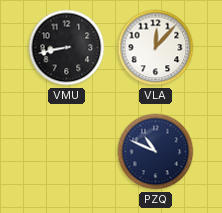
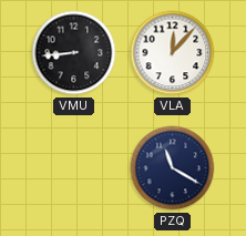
VMU: 8:43 -> 8:44
PZQ: 10:49 -> 11:20
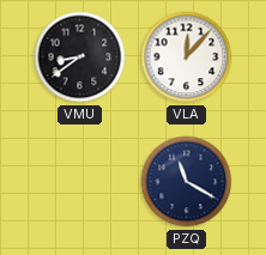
VMU: 8:44 -> 8:39
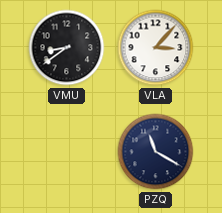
VLA: 12:07 -> 3:07
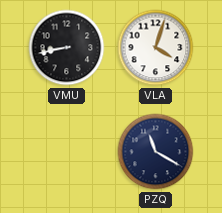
VMU: 8:39 -> 8:43
VLA: 3:07 -> 4:03
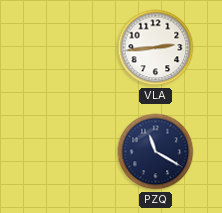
VMU: 8:43 -> none
VLA: 4:03 -> 2:44
